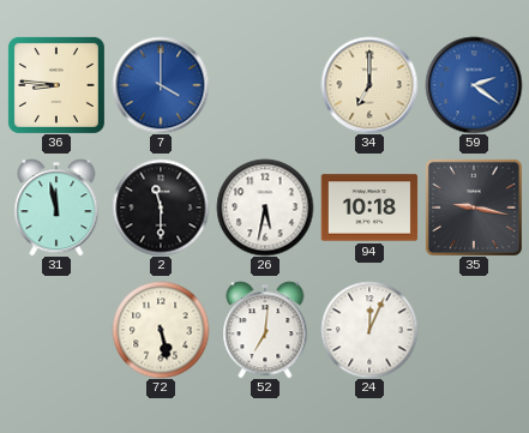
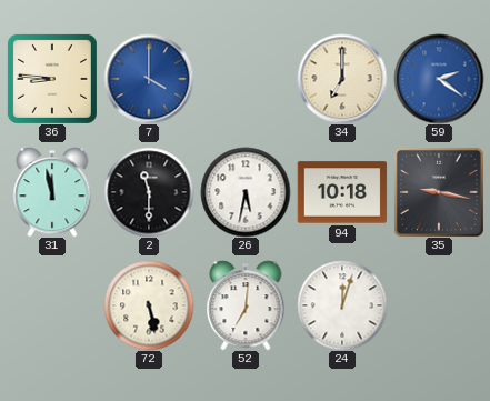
24: 12:04 -> 12:03
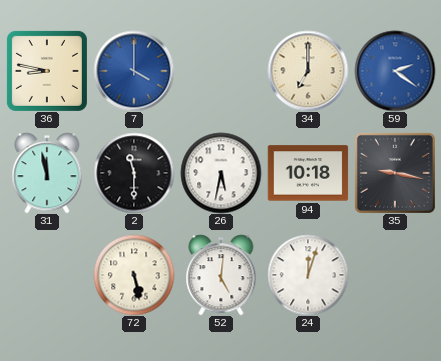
36: 8:46 -> 8:47
52: 7:01 -> 5:01
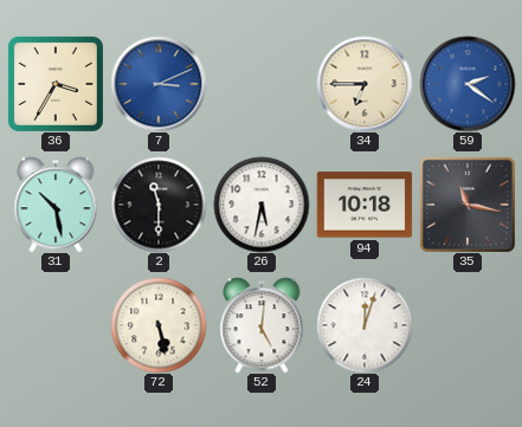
36: 8:47 -> 3:35
7: 4:00 -> 3:11
34: 7:00 -> 6:45
31: 11:58 -> 10:28
35: 9:17 -> 11:17
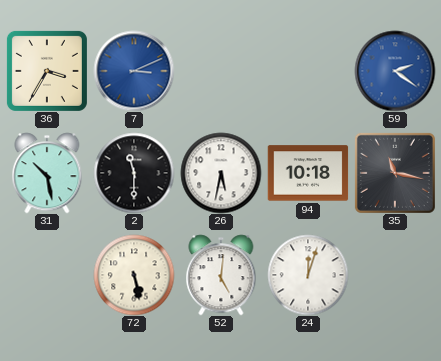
34: 6:45 -> none
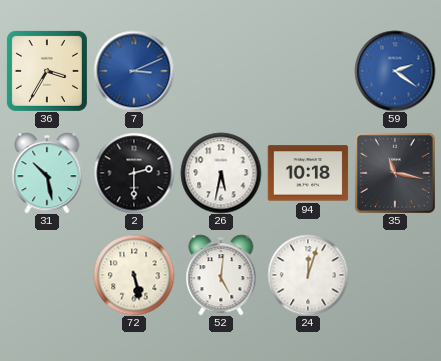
2: 11:30 -> 2:30
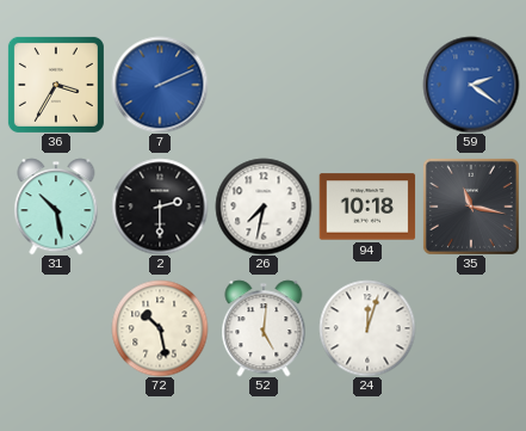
7: 3:11 -> 2:11
26: 5:32 -> 7:32
72: 5:28 -> 10:28
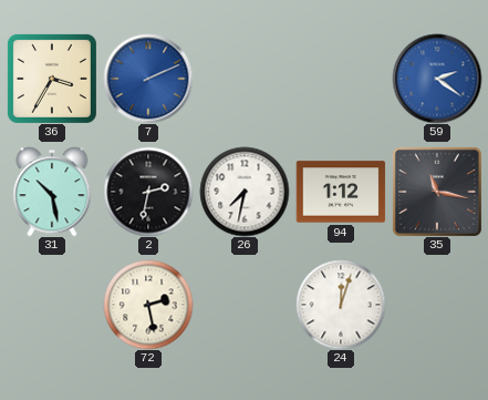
2: 2:30 -> 2:32
94: 10:18 -> 1:12
72: 10:28 -> 2:28
52: 5:01 -> none
